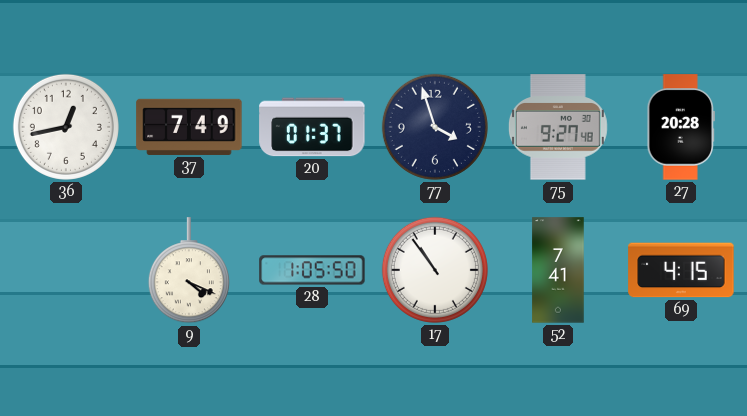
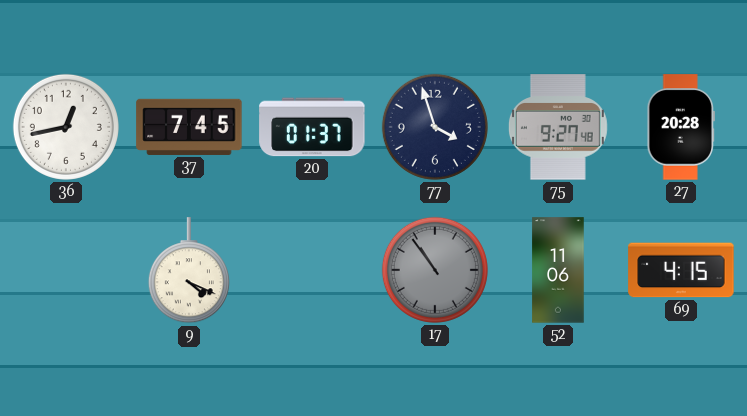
37: 7:49 -> 7:45
28: 1:05 -> none
17 dial: white -> grey
52: 7:41 -> 11:06
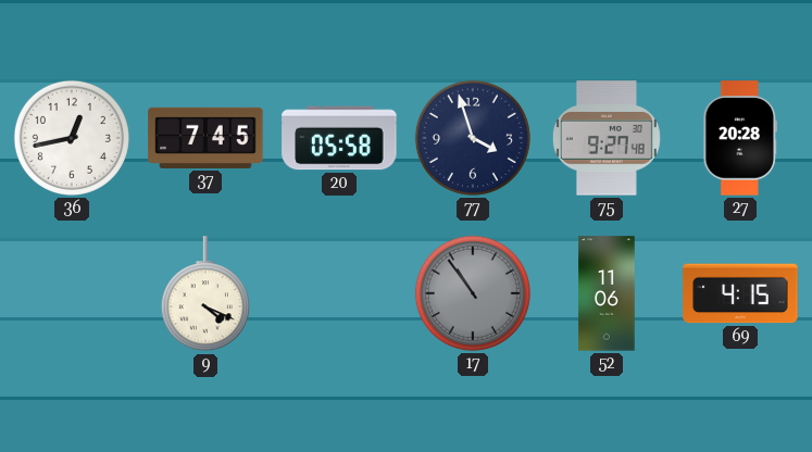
20: 01:37 -> 05:58
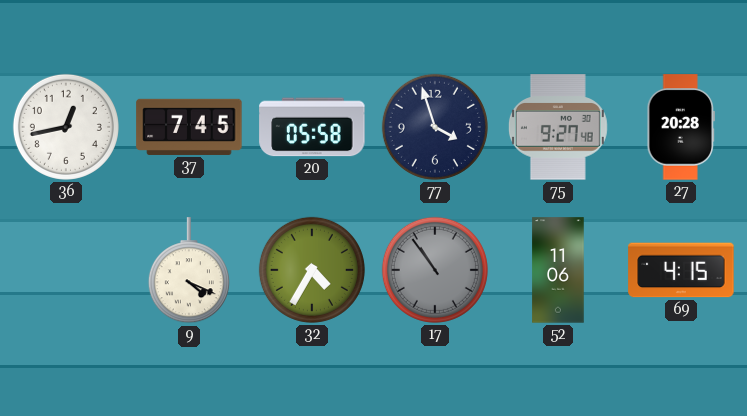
32: none -> 4:35
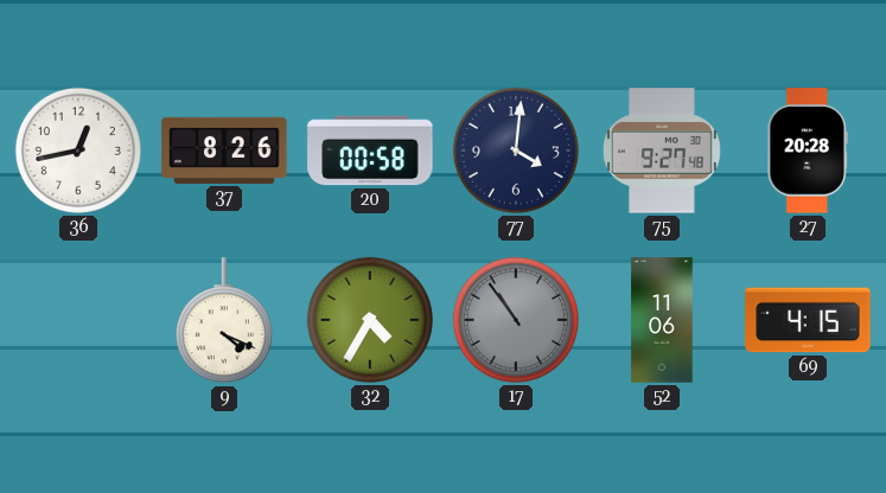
37: 7:45 -> 8:26
20: 05:58 -> 00:58
77: 3:57 -> 4:01
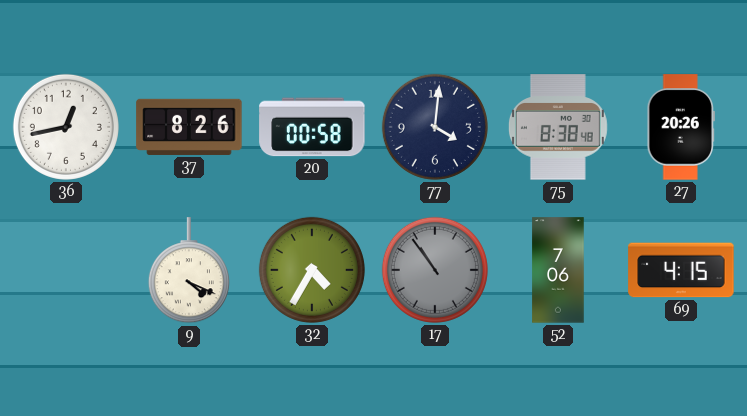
75: 9:27 -> 8:38
27: 20:28 -> 20:26
52: 11:06 -> 7:06
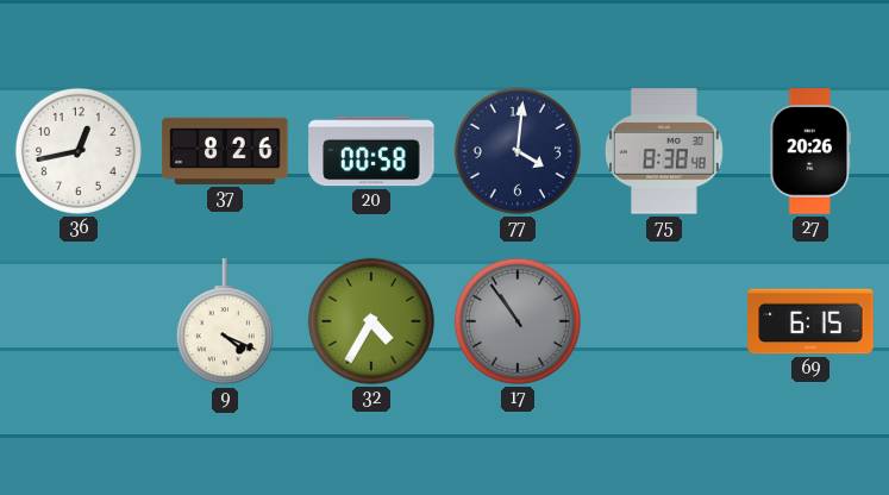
52: 7:06 -> none
69: 4:15 -> 6:15
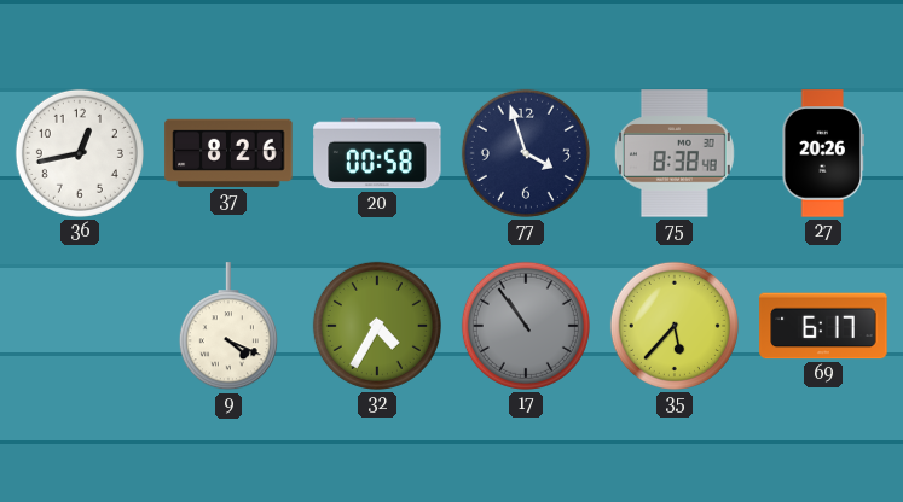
77: 4:01 -> 3:57
35: none -> 5:37
69: 6:15 -> 6:17
